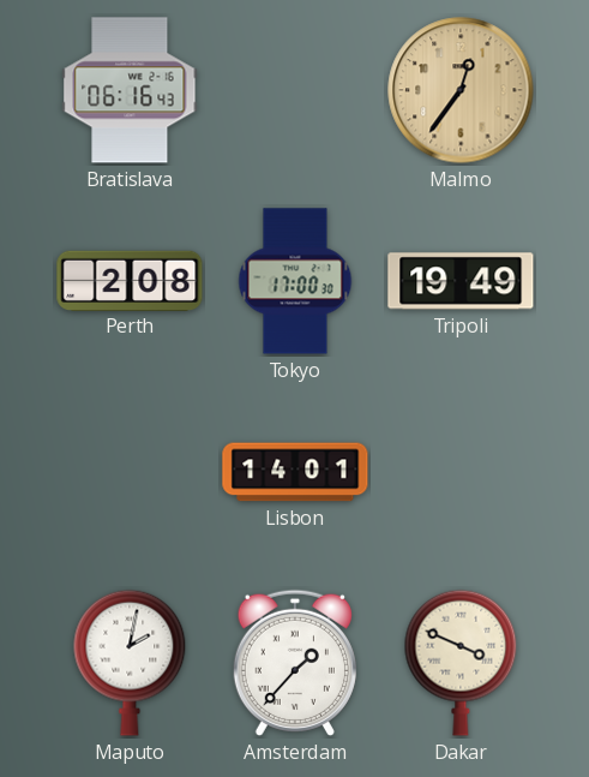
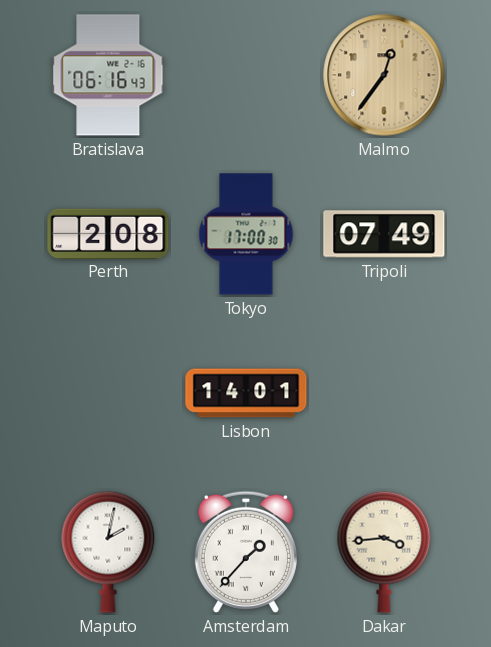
Tripoli: 19:49 -> 07:49
Dakar: 3:49 -> 3:44
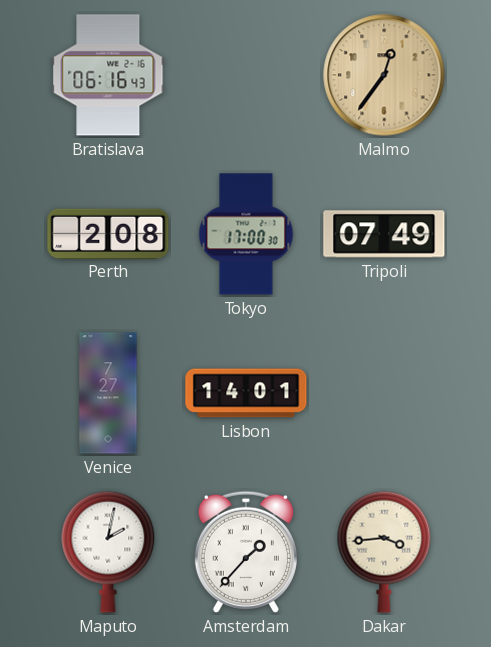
Venice: none -> 7:27
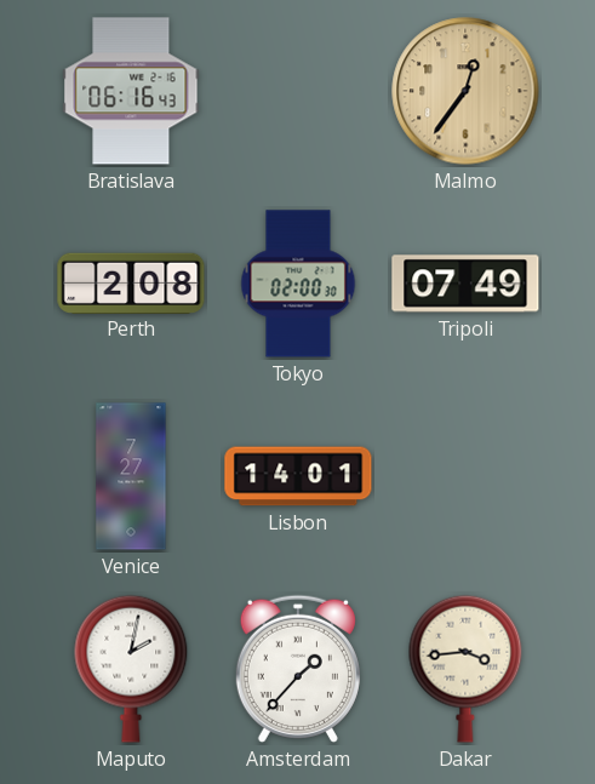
Tokyo: 17:00 -> 02:00
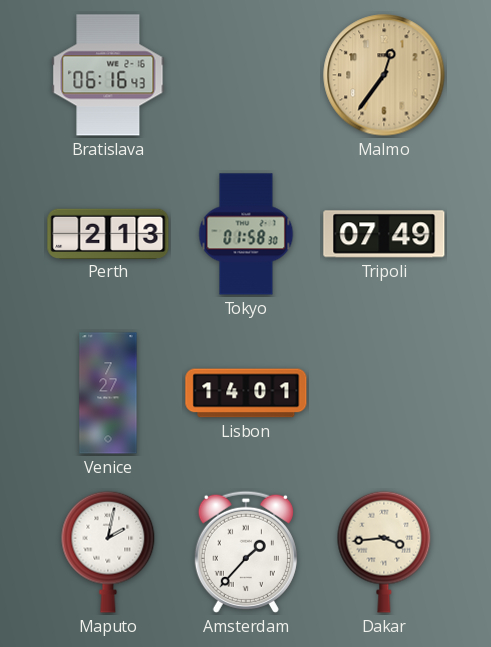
Perth: 2:08 -> 2:13
Tokyo: 02:00 -> 01:58
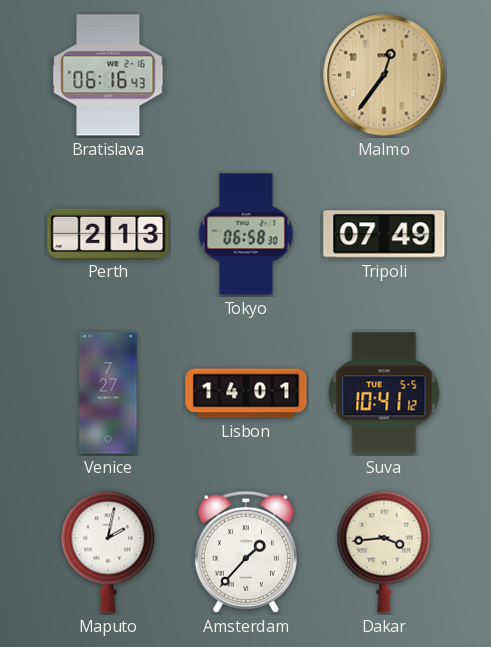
Tokyo: 01:58 -> 06:58
Suva: none -> 10:41
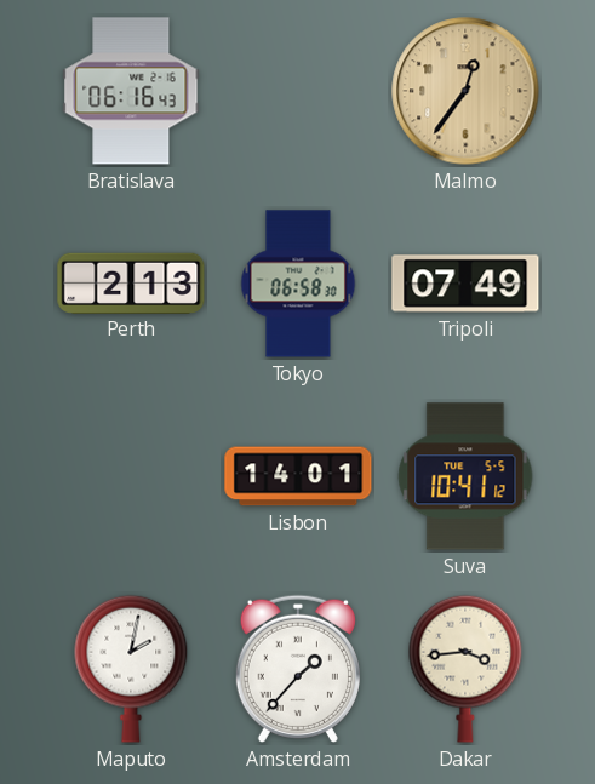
Venice: 7:27 -> none
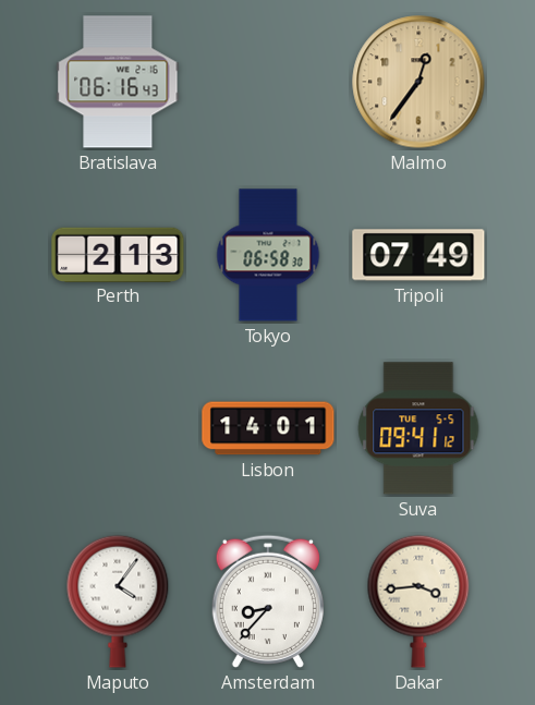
Suva: 10:41 -> 09:41
Maputo: 2:02 -> 4:06
Amsterdam: 1:37 -> 8:37
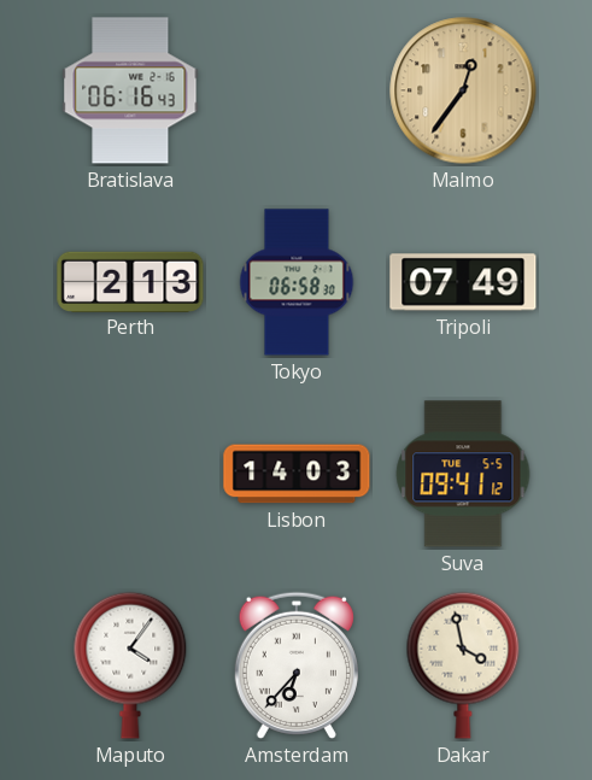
Lisbon: 14:01 -> 14:03
Amsterdam: 8:37 -> 6:37
Dakar: 3:44 -> 3:58
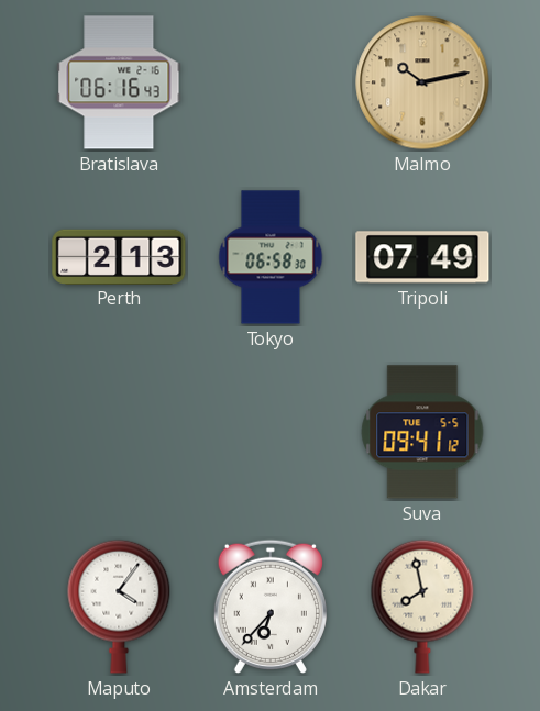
Malmo: 12:36 -> 10:13
Lisbon: 14:03 -> none
Dakar: 3:58 -> 7:58
